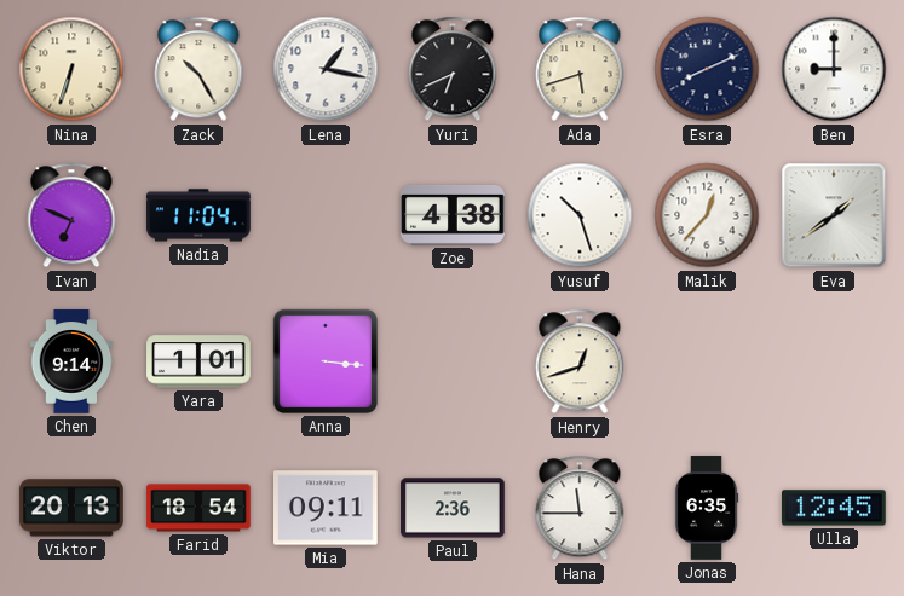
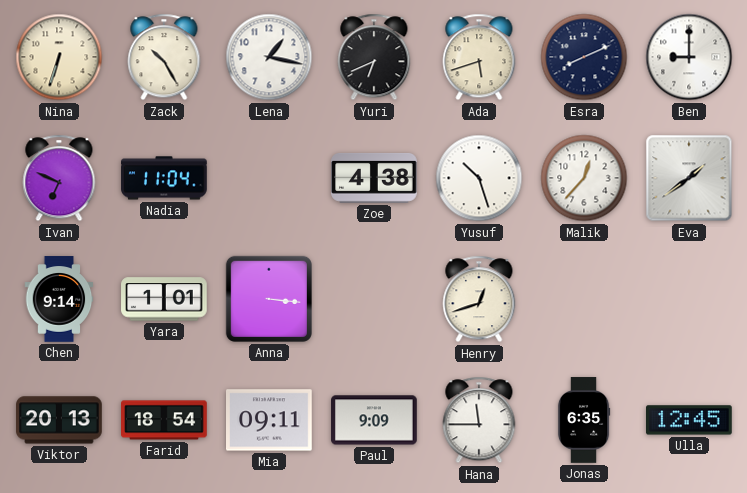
Paul: 2:36 -> 9:09
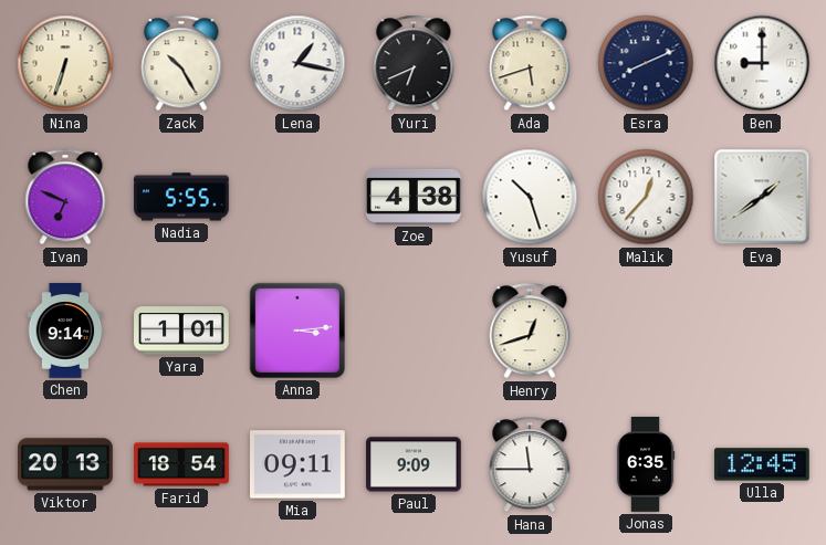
Nadia: 11:04 -> 5:55
Anna: 3:16 -> 3:14
